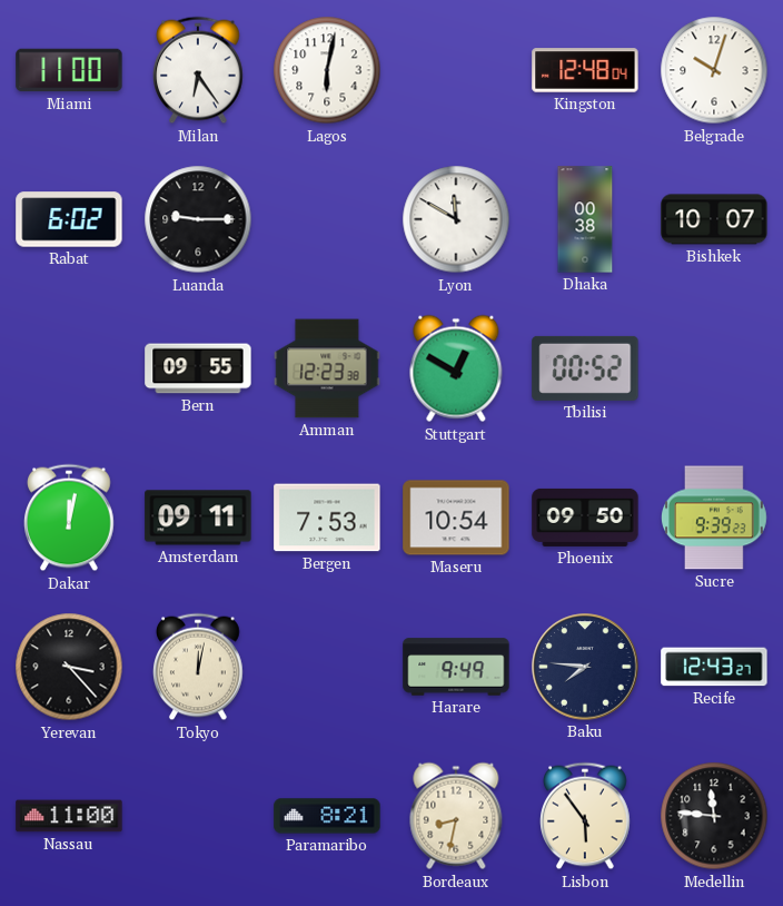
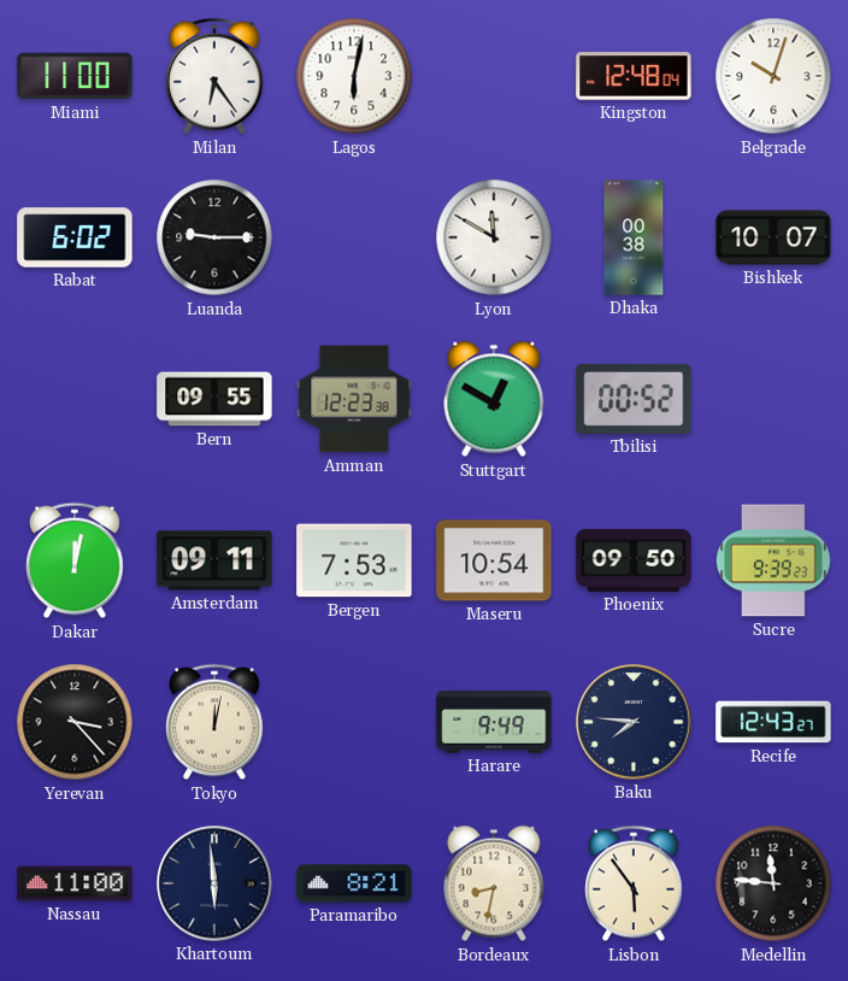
Khartoum: none -> 5:59
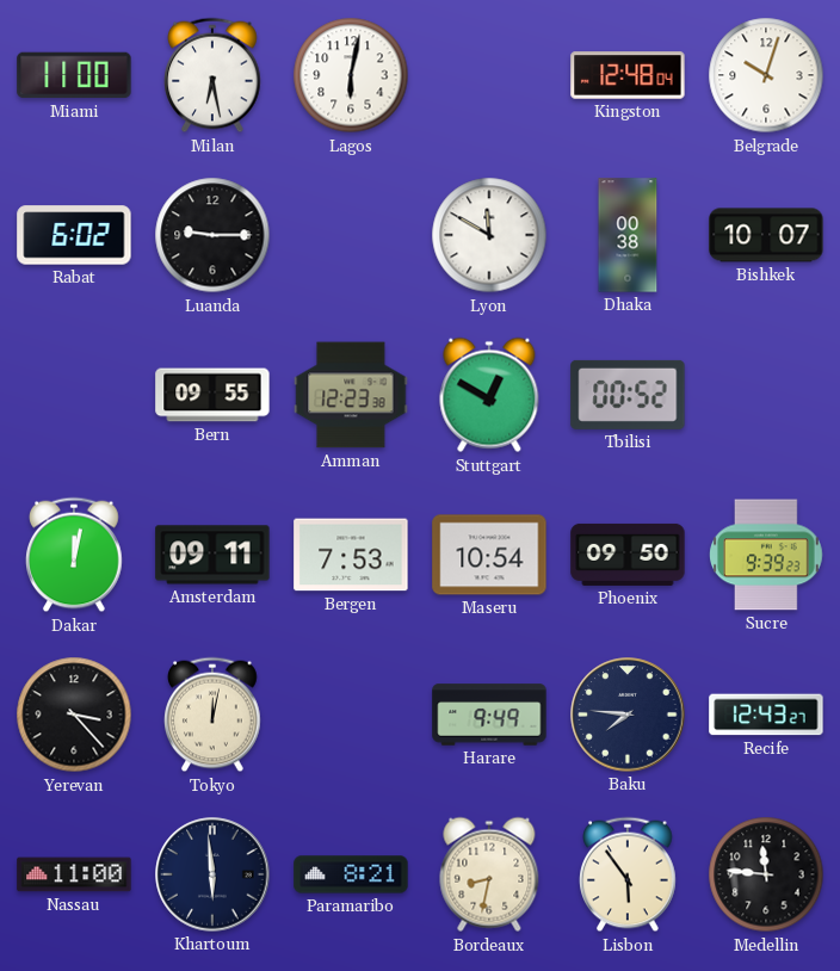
Milan: 6:24 -> 6:28
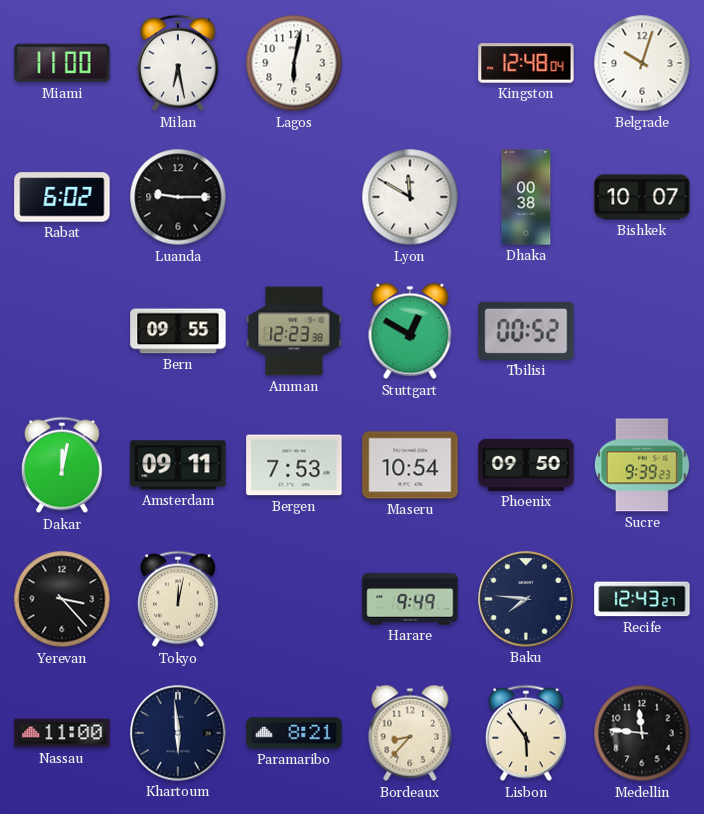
Bordeaux: 8:32 -> 8:37
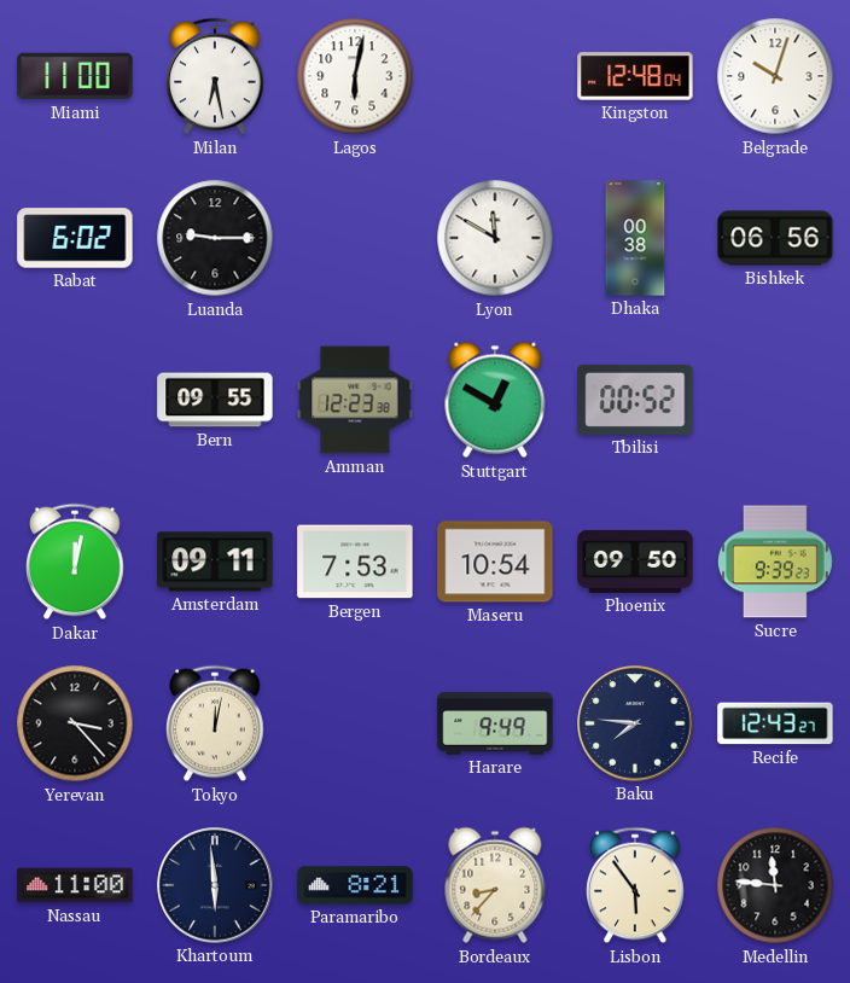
Bishkek: 10:07 -> 06:56
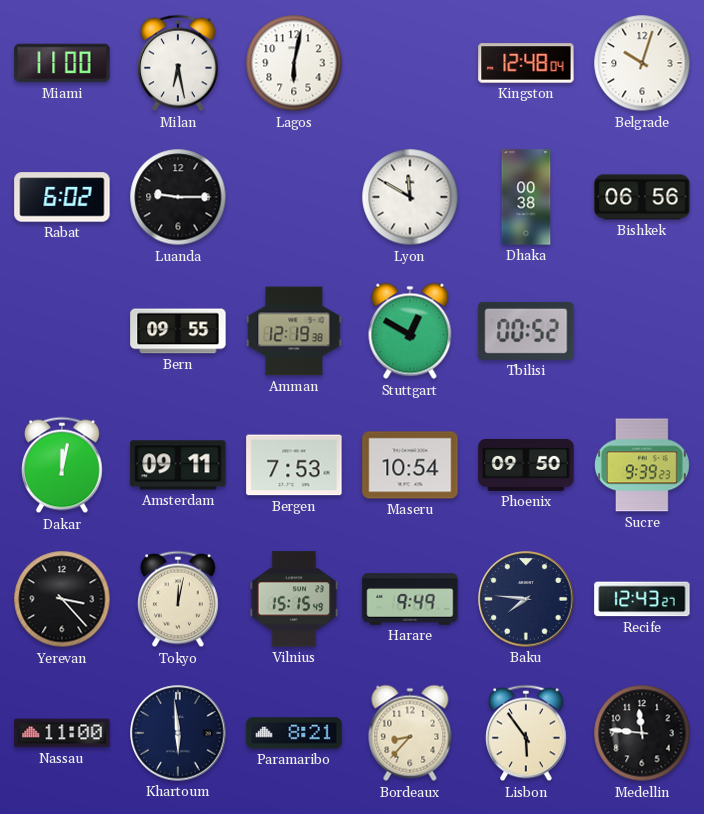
Amman: 12:23 -> 12:19
Vilnius: none -> 15:15
